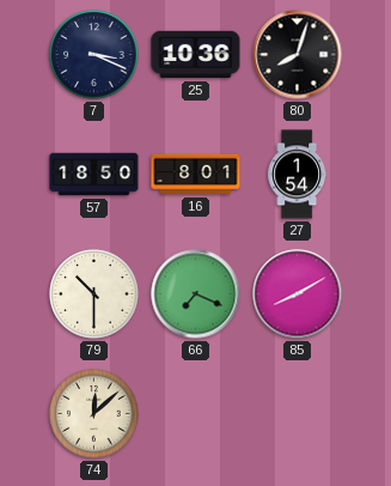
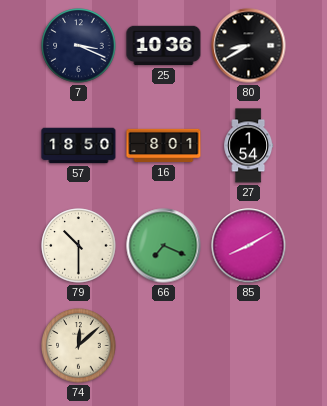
80: 8:03 -> 8:40
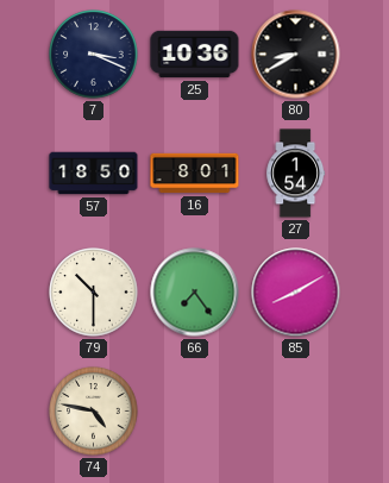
66: 7:19 -> 7:24
74: 12:08 -> 4:47
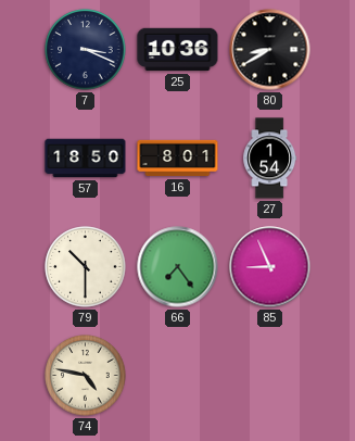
85: 8:10 -> 8:56
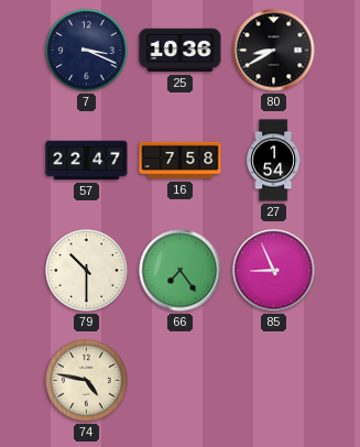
57: 18:50 -> 22:47
16: 8:01 -> 7:58
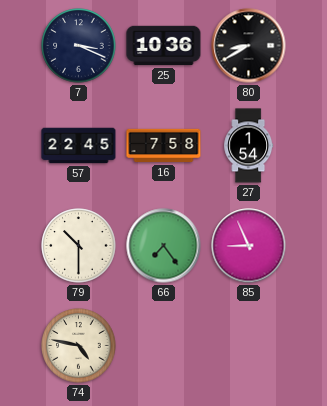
57: 22:47 -> 22:45
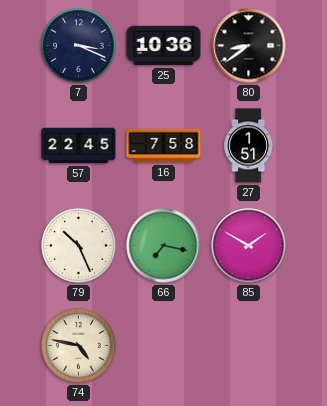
80: 8:40 -> 8:39
27: 1:54 -> 1:51
79: 10:30 -> 10:26
66: 7:24 -> 7:17
85: 8:56 -> 1:50
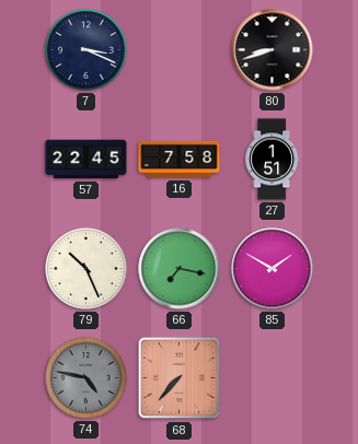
25: 10:36 -> none
80: 8:39 -> 8:42
74 dial: cream -> grey
68: none -> 7:37
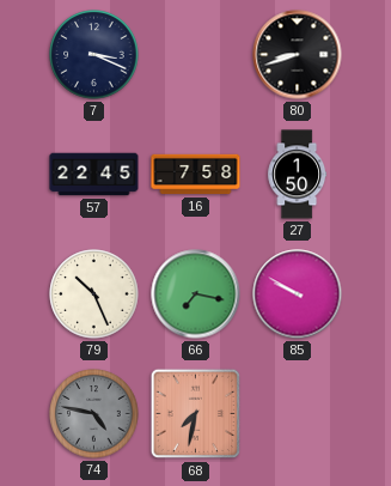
27: 1:51 -> 1:50
85: 1:50 -> 9:50
68: 7:37 -> 7:32
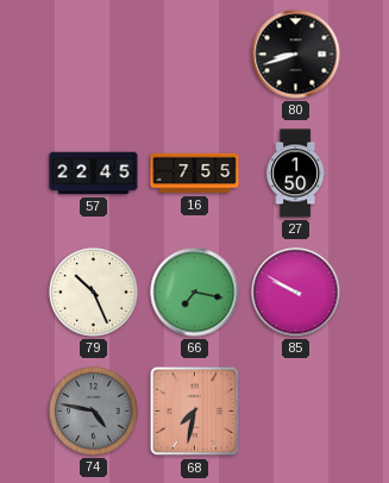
7: 3:19 -> none
16: 7:58 -> 7:55
